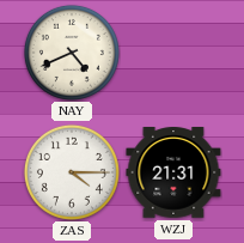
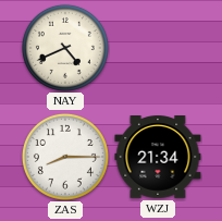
ZAS: 4:15 -> 8:15
WZJ: 21:31 -> 21:34
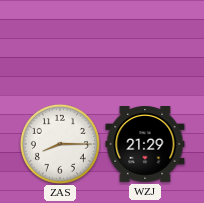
NAY: 4:41 -> none
WZJ: 21:34 -> 21:29
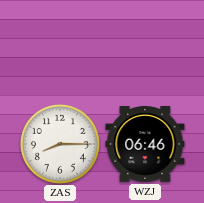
WZJ: 21:29 -> 06:46
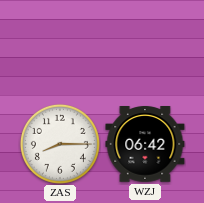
WZJ: 06:46 -> 06:42
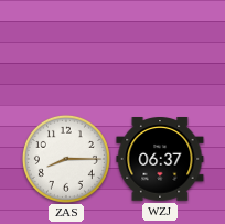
WZJ: 06:42 -> 06:37
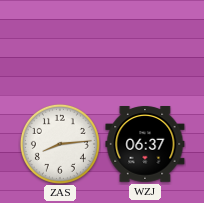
ZAS: 8:15 -> 8:14
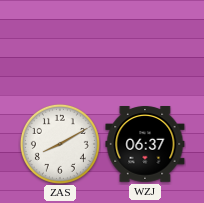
ZAS: 8:14 -> 8:10
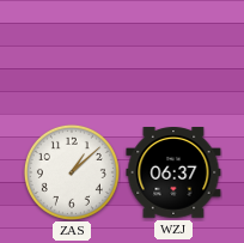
ZAS: 8:10 -> 1:08
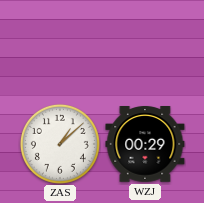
WZJ: 06:37 -> 00:29
